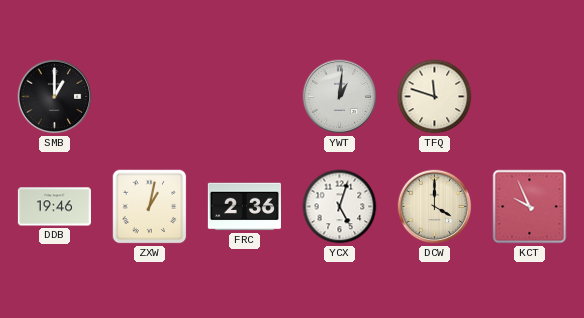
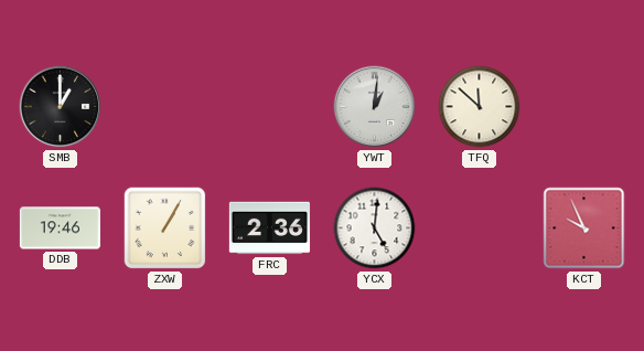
TFQ: 11:48 -> 11:52
ZXW: 1:02 -> 1:05
YCX: 5:03 -> 5:01
DCW: 4:00 -> none
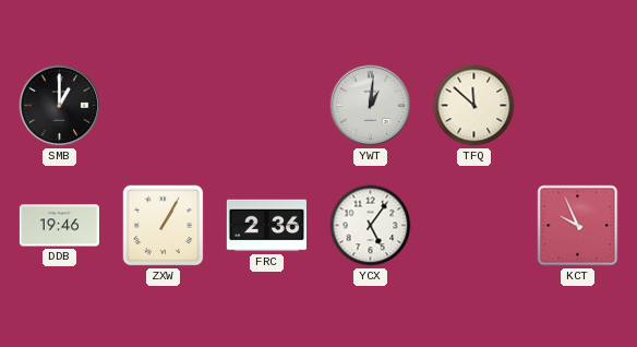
YCX: 5:01 -> 5:06
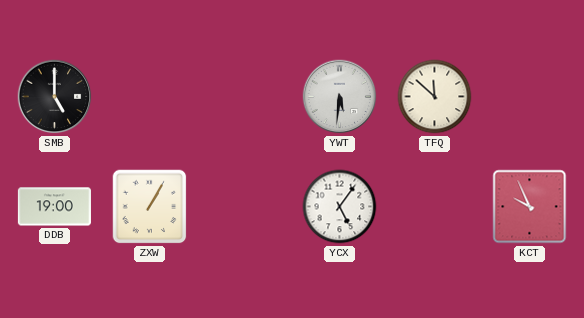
SMB: 1:00 -> 5:00
YWT: 1:01 -> 5:31
DDB: 19:46 -> 19:00
FRC: 2:36 -> none
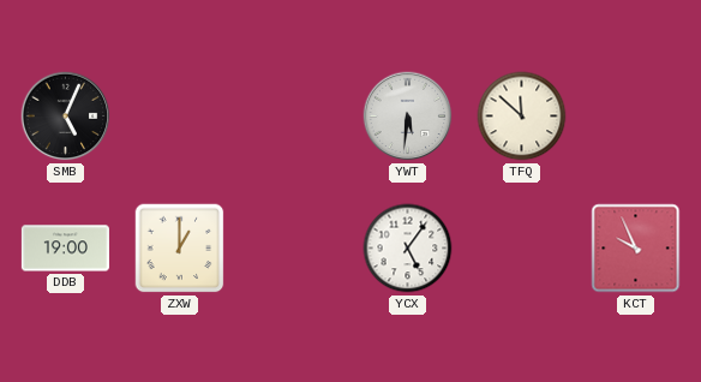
SMB: 5:00 -> 5:04
ZXW: 1:05 -> 1:00
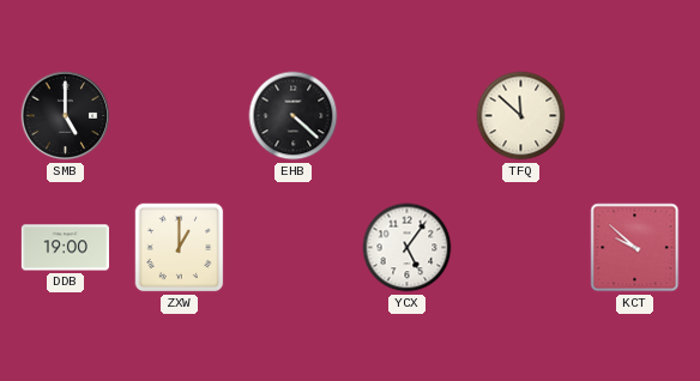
SMB: 5:04 -> 5:00
EHB: none -> 4:22
YWT: 5:31 -> none
KCT: 9:56 -> 9:52
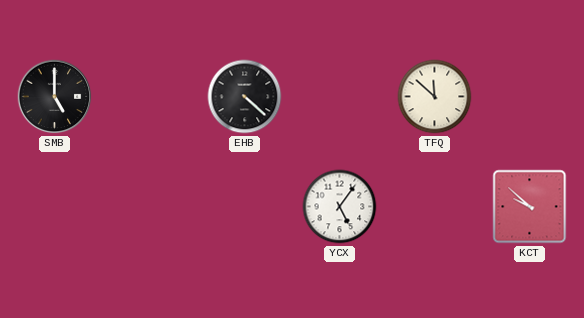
DDB: 19:00 -> none
ZXW: 1:00 -> none
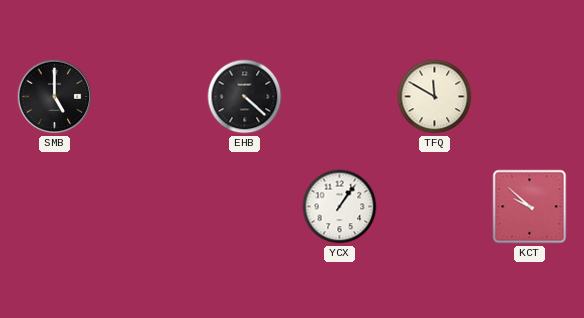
TFQ: 11:52 -> 11:50
YCX: 5:06 -> 1:06
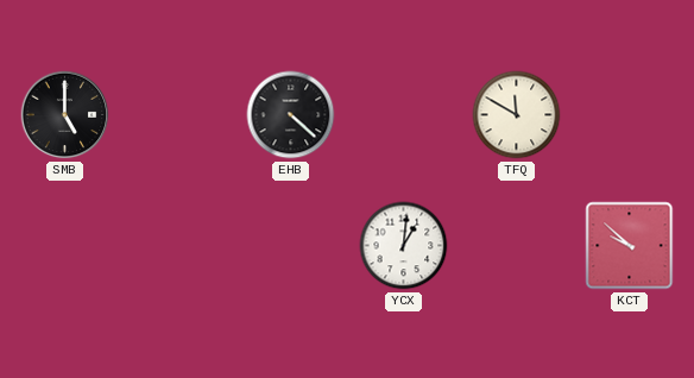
YCX: 1:06 -> 1:01
